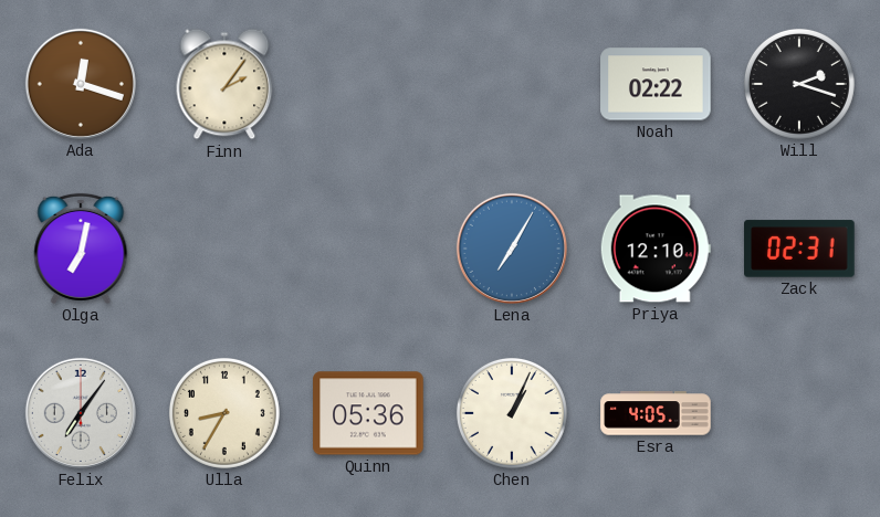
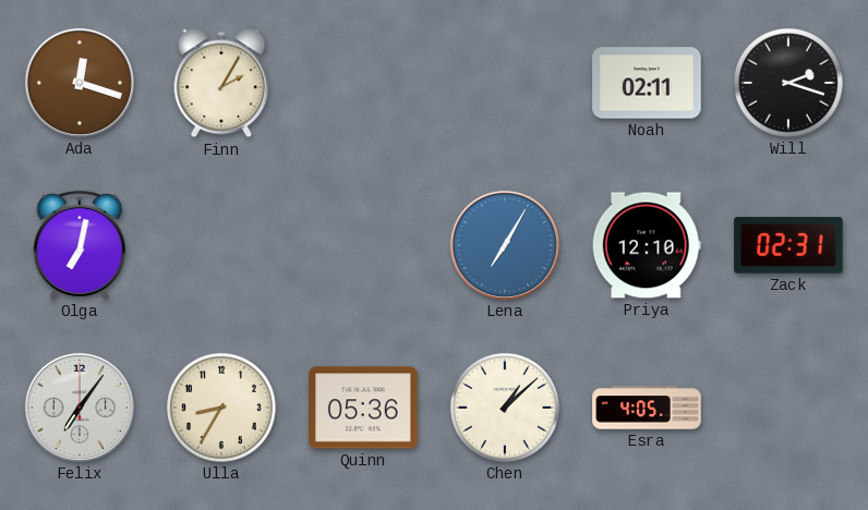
Finn: 2:06 -> 2:05
Noah: 02:22 -> 02:11
Chen: 1:04 -> 1:08
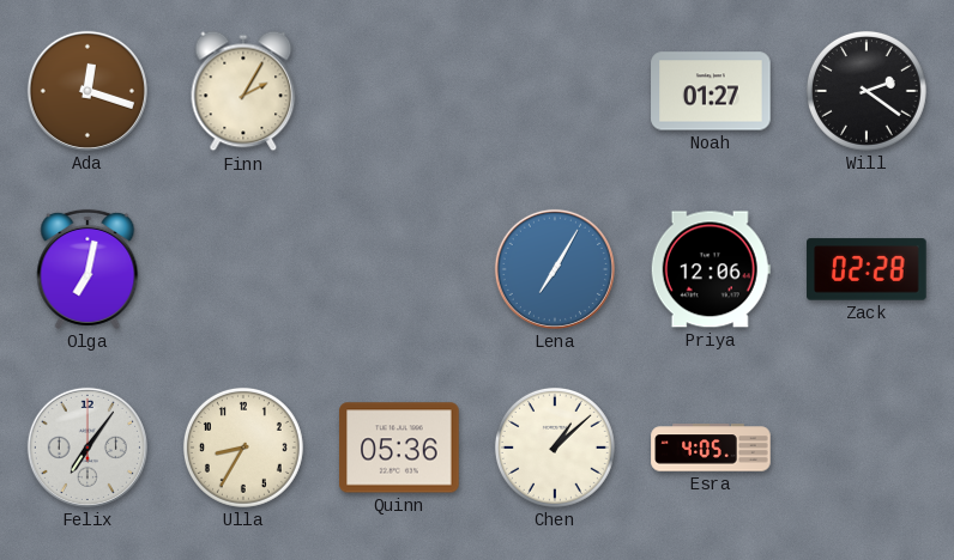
Noah: 02:11 -> 01:27
Will: 2:18 -> 2:21
Priya: 12:10 -> 12:06
Zack: 02:31 -> 02:28
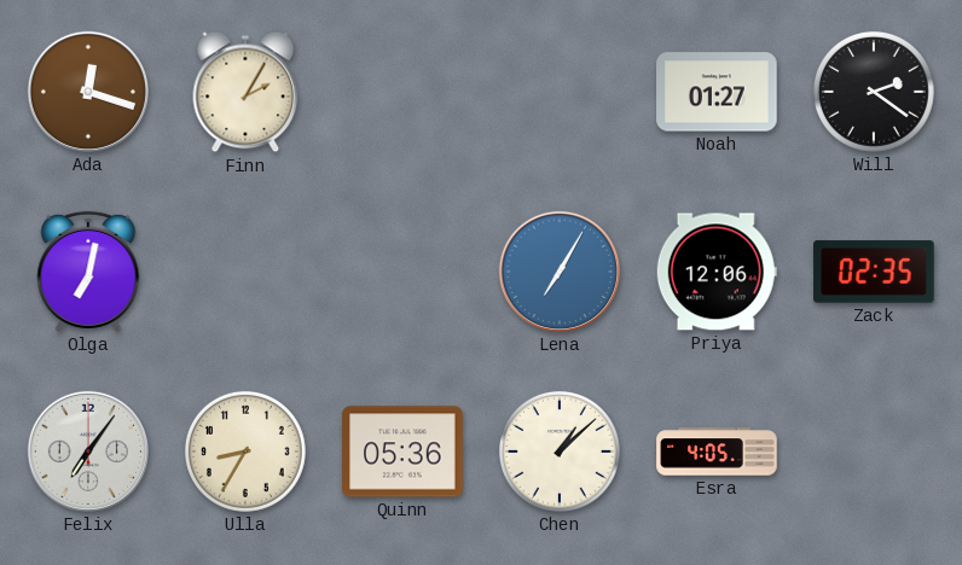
Zack: 02:28 -> 02:35
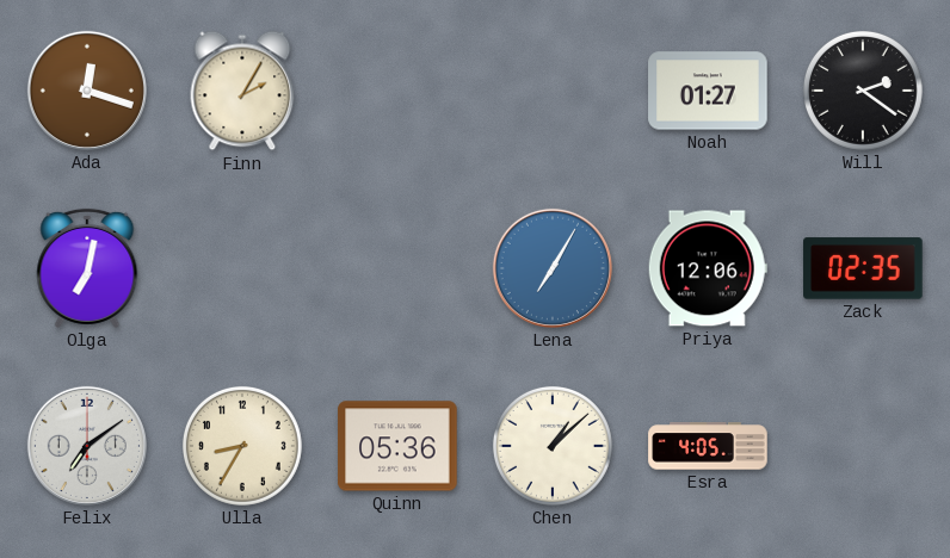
Felix: 7:06 -> 7:09
